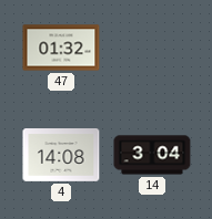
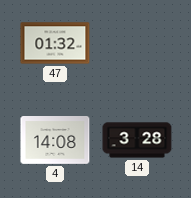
14: 3:04 -> 3:28
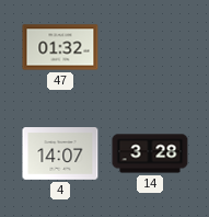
4: 14:08 -> 14:07
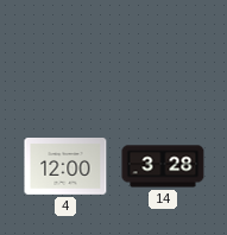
47: 01:32 -> none
4: 14:07 -> 12:00
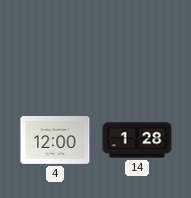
14: 3:28 -> 1:28
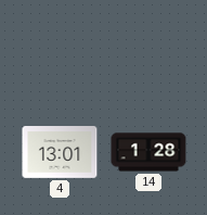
4: 12:00 -> 13:01
